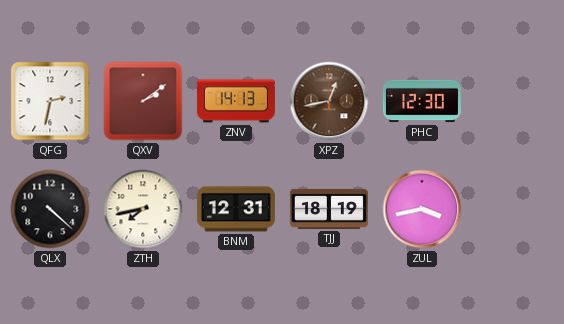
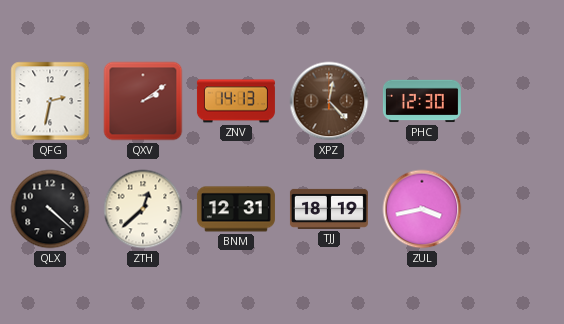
XPZ: 12:43 -> 12:23
ZTH: 7:43 -> 12:38
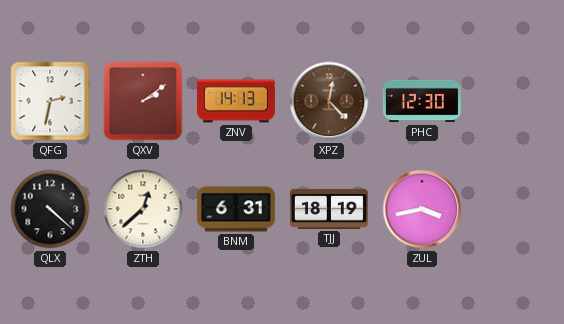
BNM: 12:31 -> 6:31
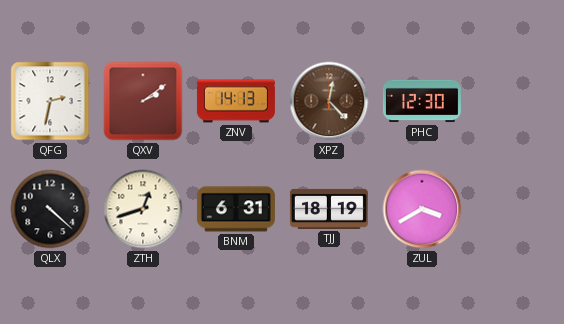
ZTH: 12:38 -> 12:42
ZUL: 3:43 -> 3:40
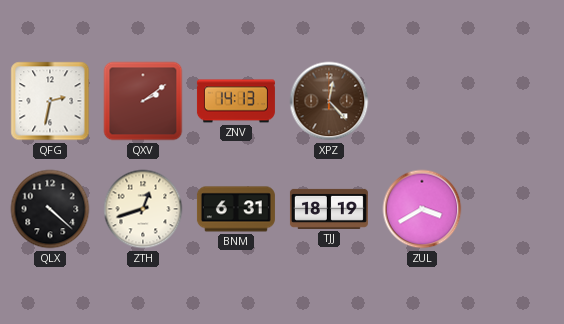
PHC: 12:30 -> none
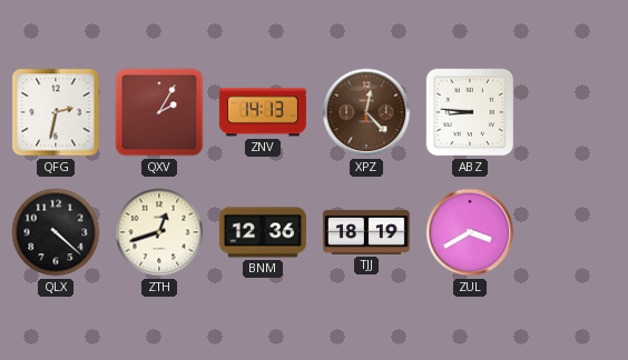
QXV: 2:09 -> 2:05
ABZ: none -> 8:46
BNM: 6:31 -> 12:36
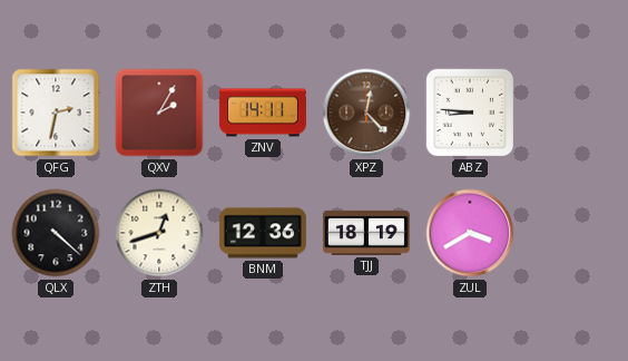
ZNV: 14:13 -> 14:11
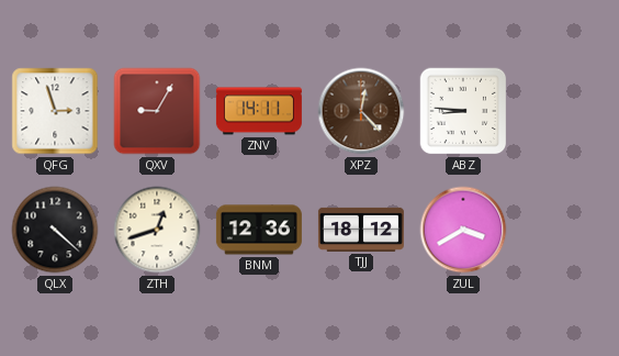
QFG: 2:32 -> 2:57
QXV: 2:05 -> 9:05
TJJ: 18:19 -> 18:12
